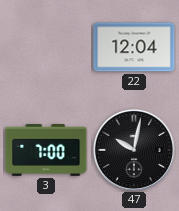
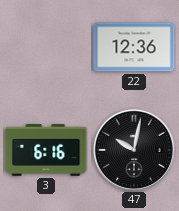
22: 12:04 -> 12:36
3: 7:00 -> 6:16
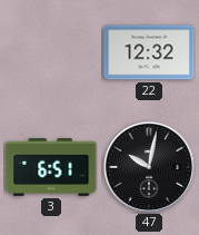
22: 12:36 -> 12:32
3: 6:16 -> 6:51
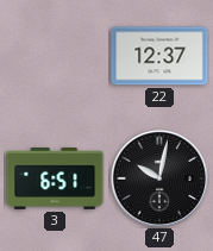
22: 12:32 -> 12:37
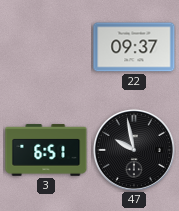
22: 12:37 -> 09:37
47: 10:02 -> 9:58
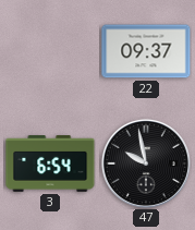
3: 6:51 -> 6:54
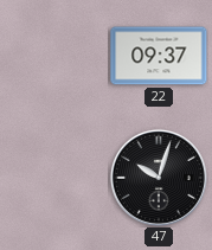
3: 6:54 -> none
47: 9:58 -> 10:03
